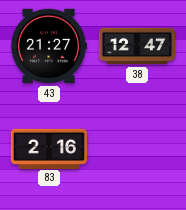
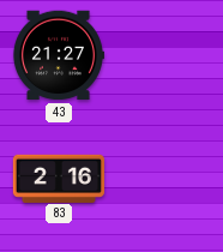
38: 12:47 -> none
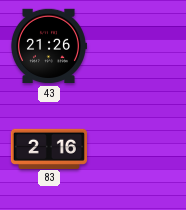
43: 21:27 -> 21:26
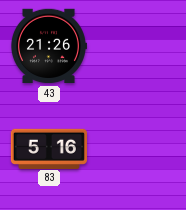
83: 2:16 -> 5:16
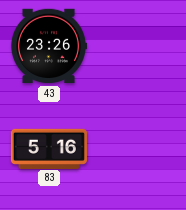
43: 21:26 -> 23:26
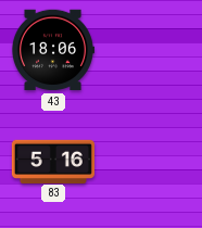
43: 23:26 -> 18:06
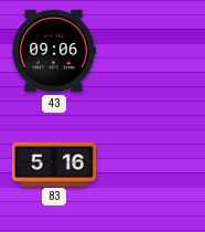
43: 18:06 -> 09:06
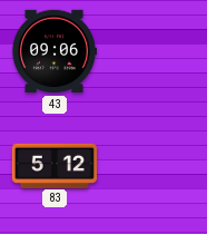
83: 5:16 -> 5:12
